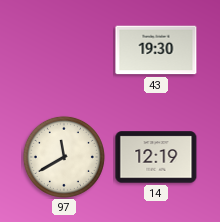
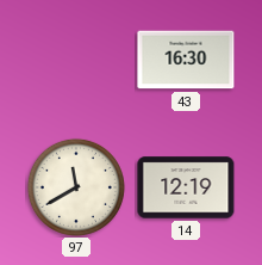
43: 19:30 -> 16:30
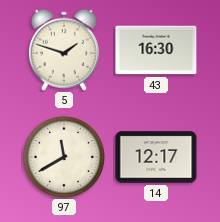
5: none -> 1:48
14: 12:19 -> 12:17
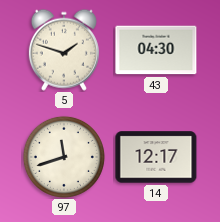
43: 16:30 -> 04:30
97: 11:40 -> 11:42
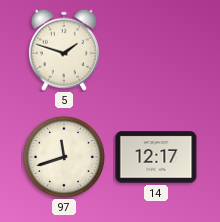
43: 04:30 -> none
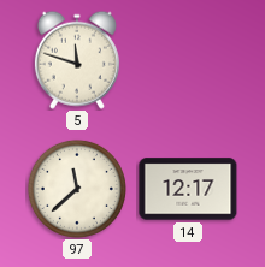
5: 1:48 -> 11:48
97: 11:42 -> 11:38
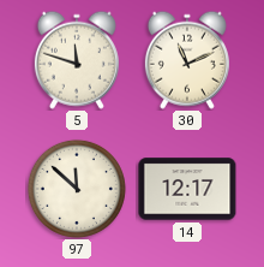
30: none -> 11:11
97: 11:38 -> 11:52
